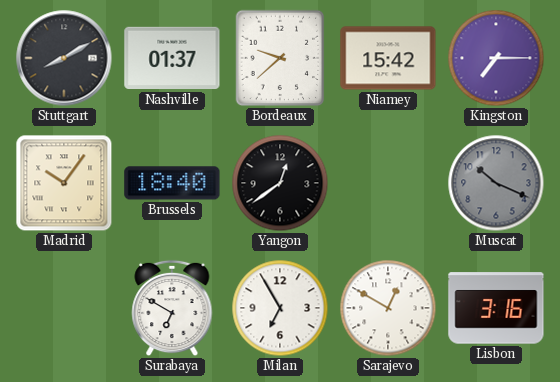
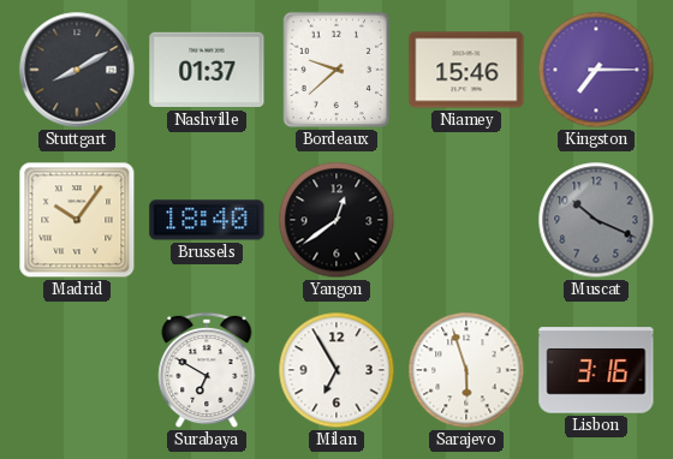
Niamey: 15:42 -> 15:46
Sarajevo: 12:50 -> 5:57
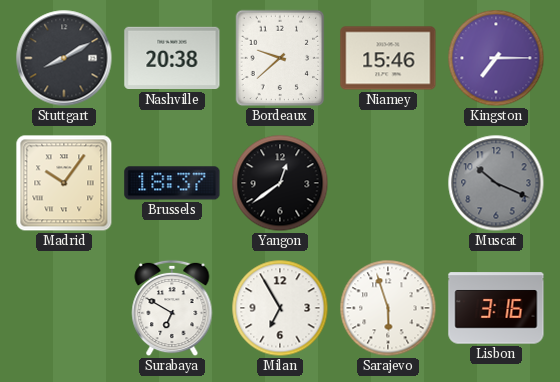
Nashville: 01:37 -> 20:38
Brussels: 18:40 -> 18:37
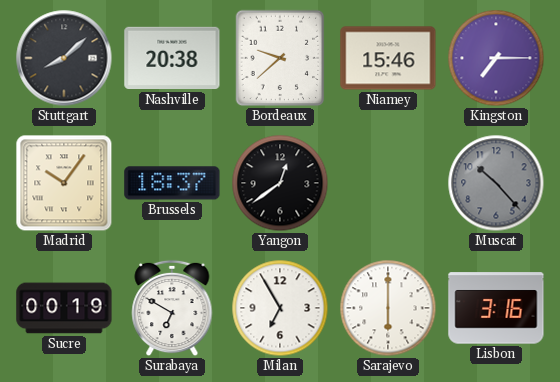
Stuttgart: 8:10 -> 8:08
Muscat: 10:19 -> 10:23
Sucre: none -> 00:19
Sarajevo: 5:57 -> 6:00
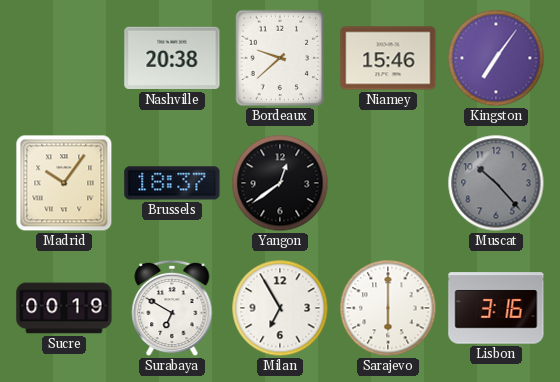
Stuttgart: 8:08 -> none
Kingston: 7:15 -> 7:06
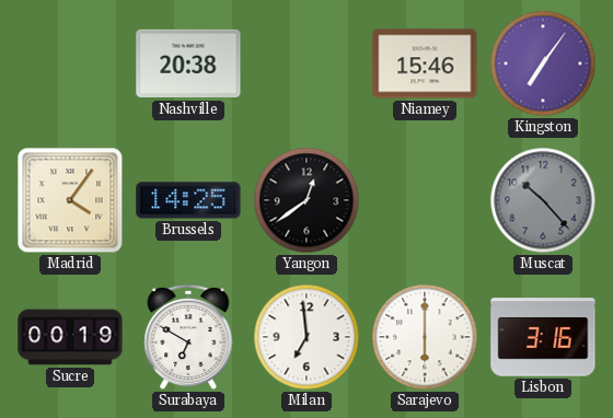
Bordeaux: 9:38 -> none
Madrid: 10:06 -> 4:06
Brussels: 18:37 -> 14:25
Milan: 6:55 -> 6:59
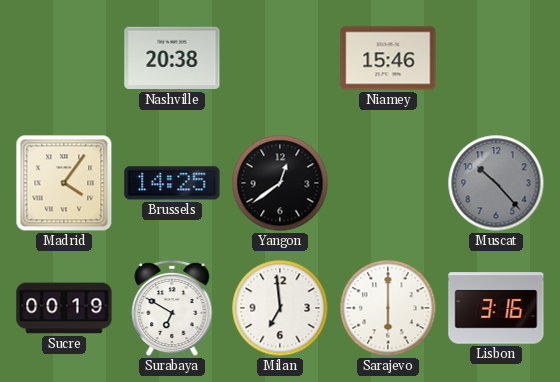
Kingston: 7:06 -> none
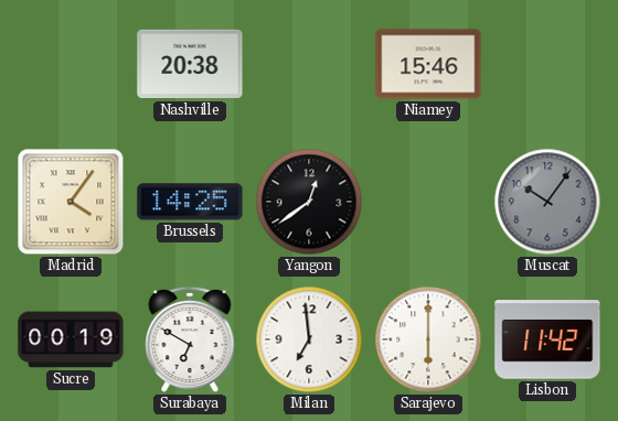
Muscat: 10:23 -> 10:06
Lisbon: 3:16 -> 11:42
